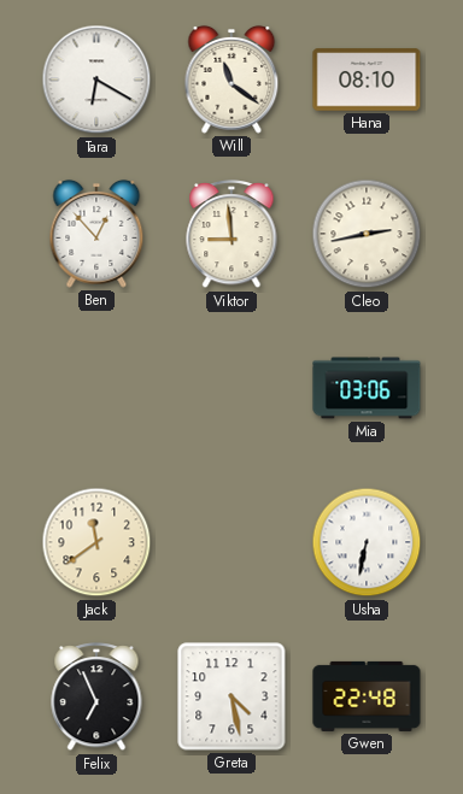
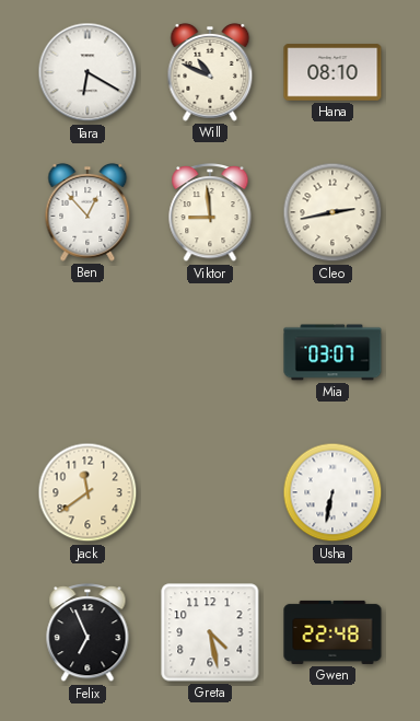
Will: 11:21 -> 10:49
Mia: 03:06 -> 03:07
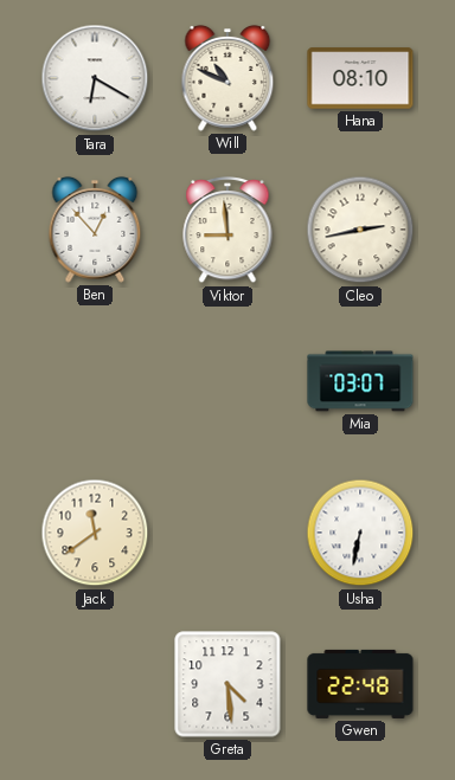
Felix: 6:56 -> none
Greta: 4:28 -> 4:29
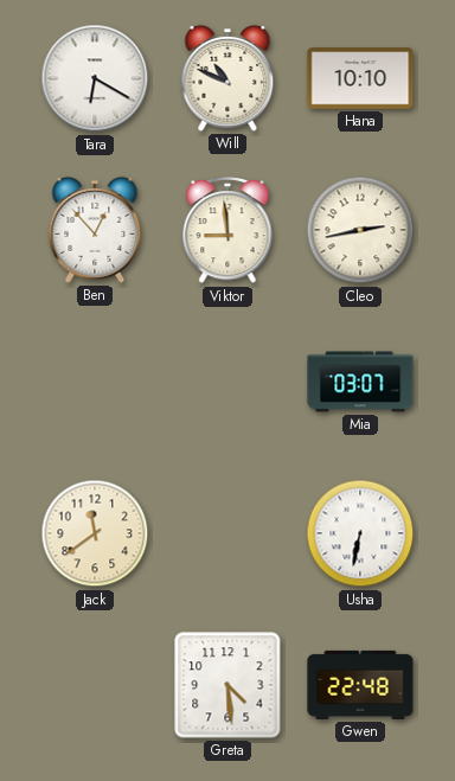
Hana: 08:10 -> 10:10
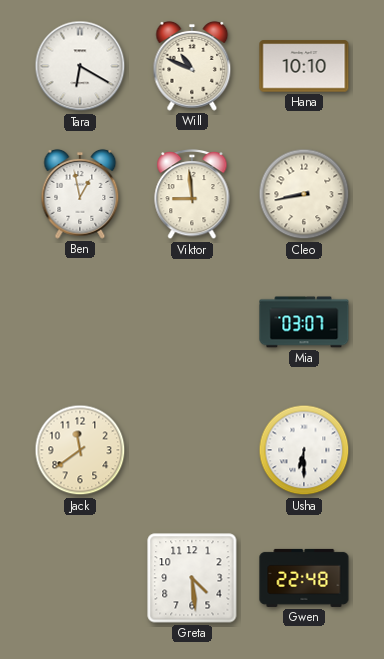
Ben: 12:53 -> 12:58
Cleo: 2:43 -> 8:43
Usha: 6:32 -> 6:30
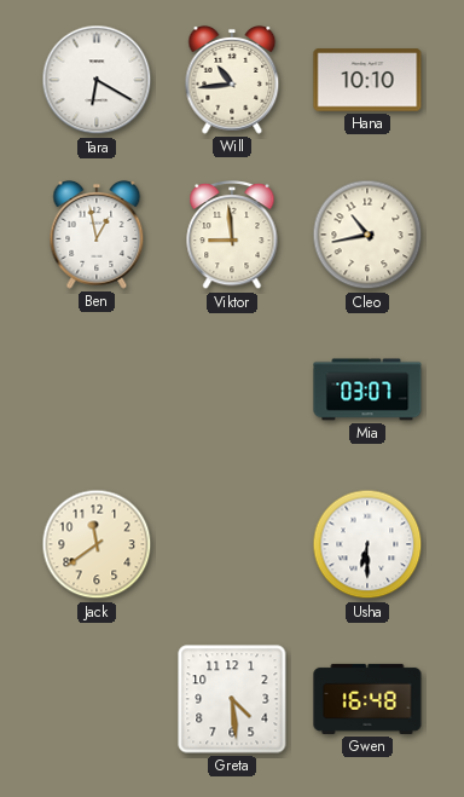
Will: 10:49 -> 10:44
Cleo: 8:43 -> 10:43
Gwen: 22:48 -> 16:48
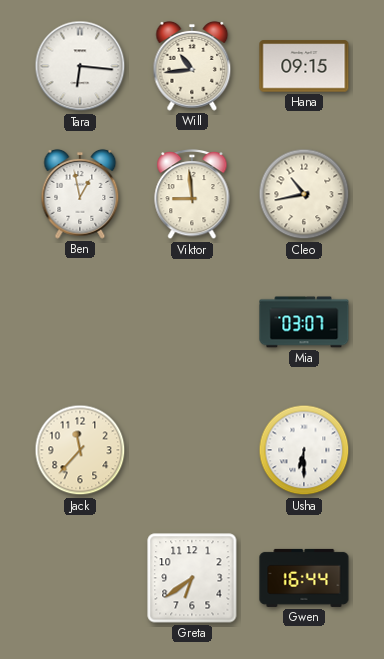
Tara: 6:20 -> 6:16
Hana: 10:10 -> 09:15
Jack: 11:39 -> 11:37
Greta: 4:29 -> 6:39
Gwen: 16:48 -> 16:44
